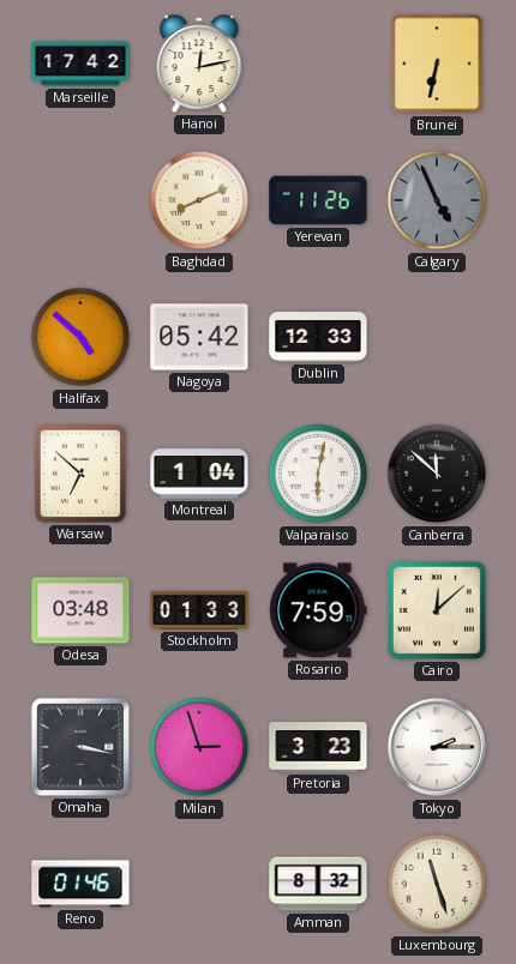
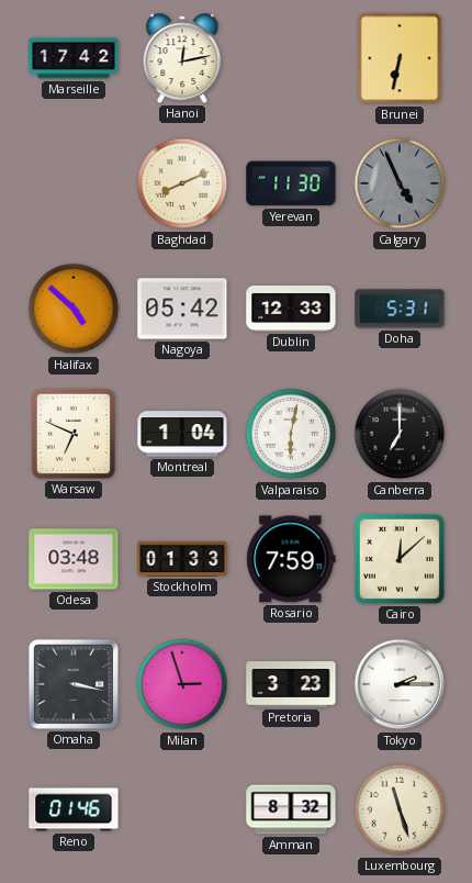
Yerevan: 11:26 -> 11:30
Doha: none -> 5:31
Warsaw: 6:52 -> 6:49
Canberra: 11:52 -> 7:00
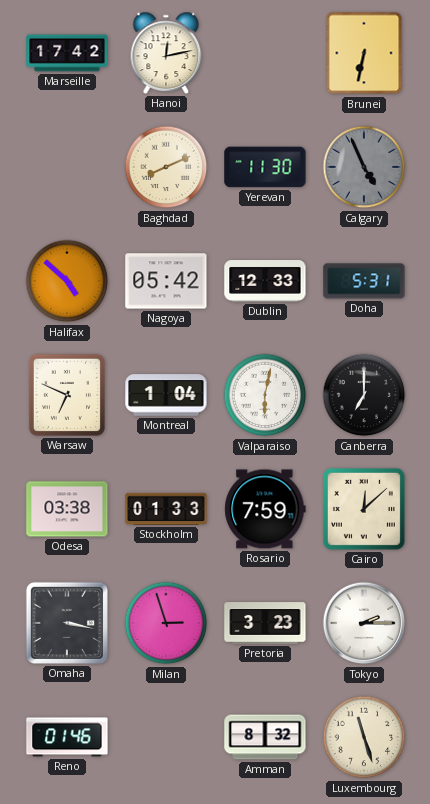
Odesa: 03:48 -> 03:38
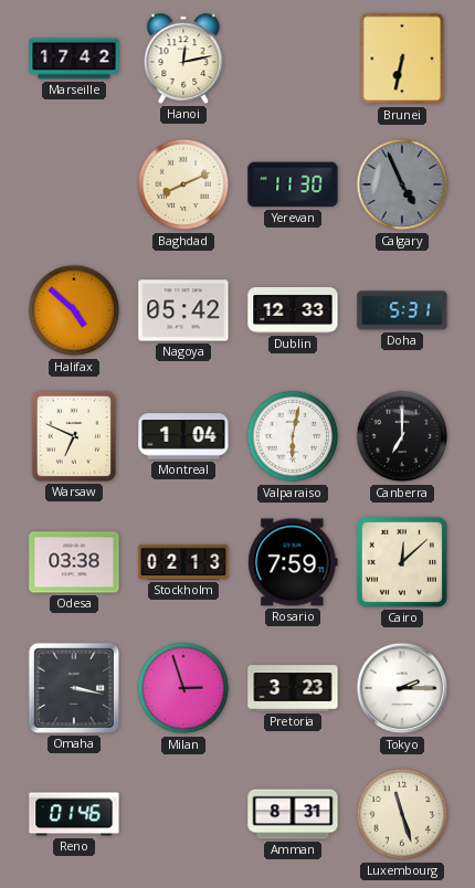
Stockholm: 01:33 -> 02:13
Amman: 8:32 -> 8:31
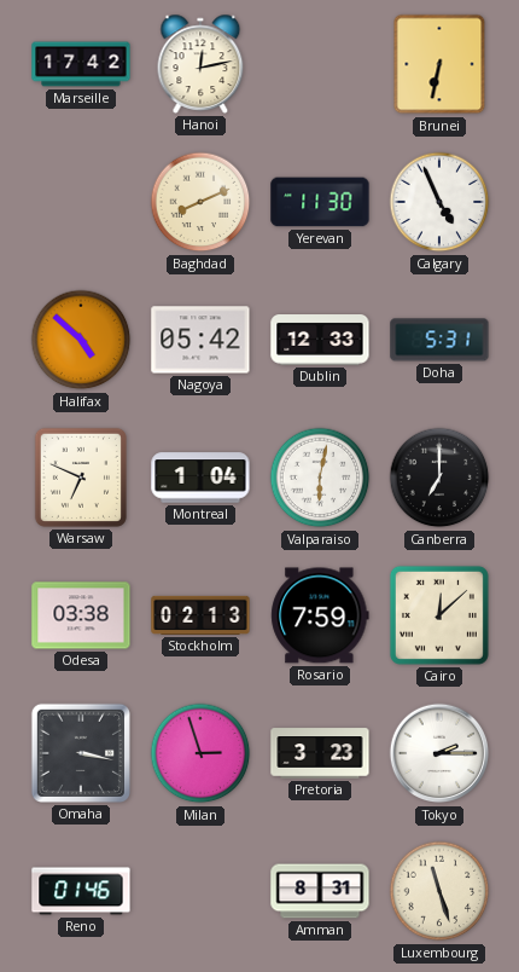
Calgary dial: grey -> white
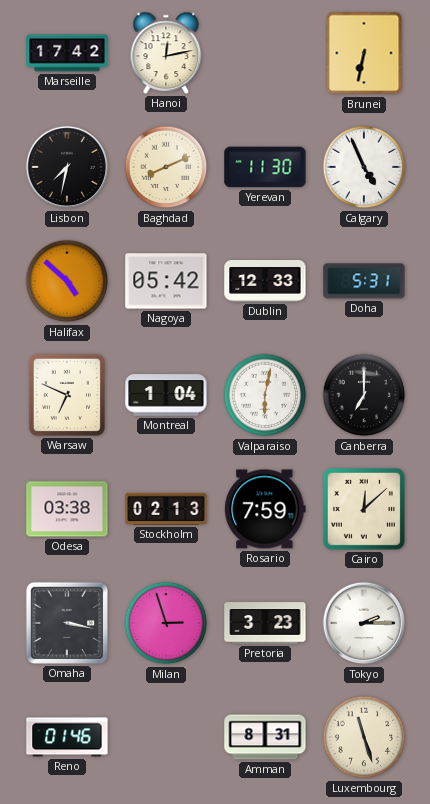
Lisbon: none -> 7:32
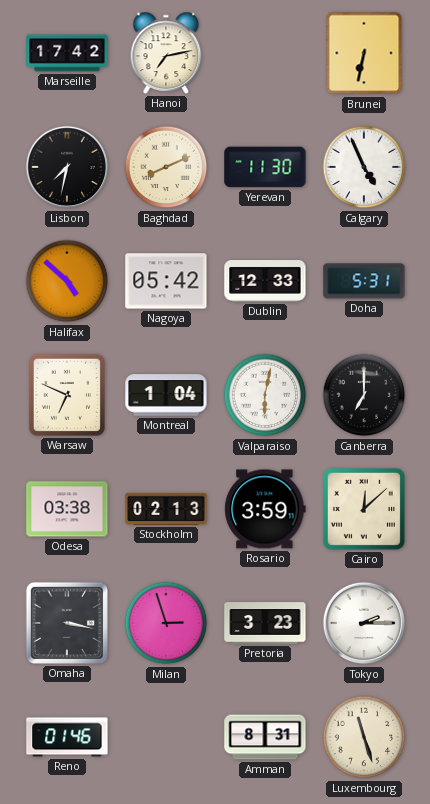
Hanoi: 12:13 -> 7:13
Rosario: 7:59 -> 3:59
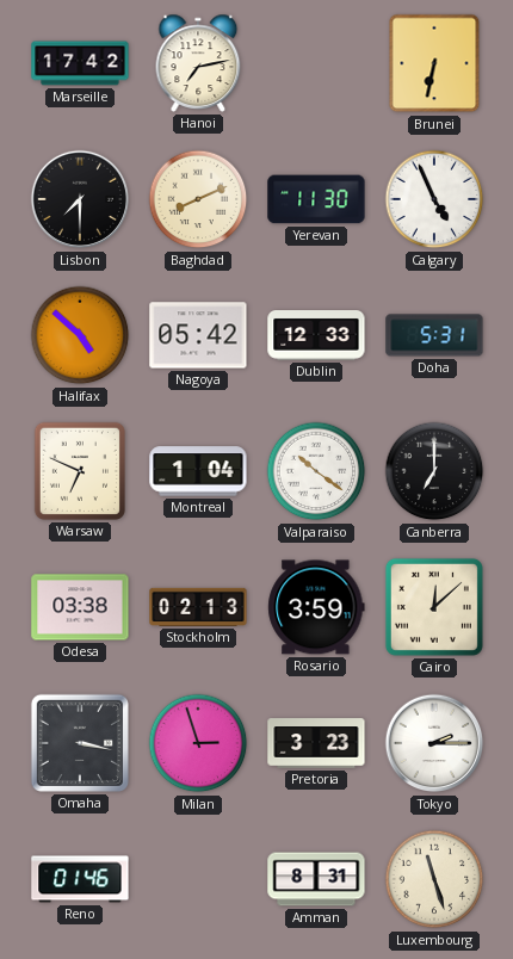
Lisbon: 7:32 -> 7:30
Valparaiso: 6:02 -> 10:21
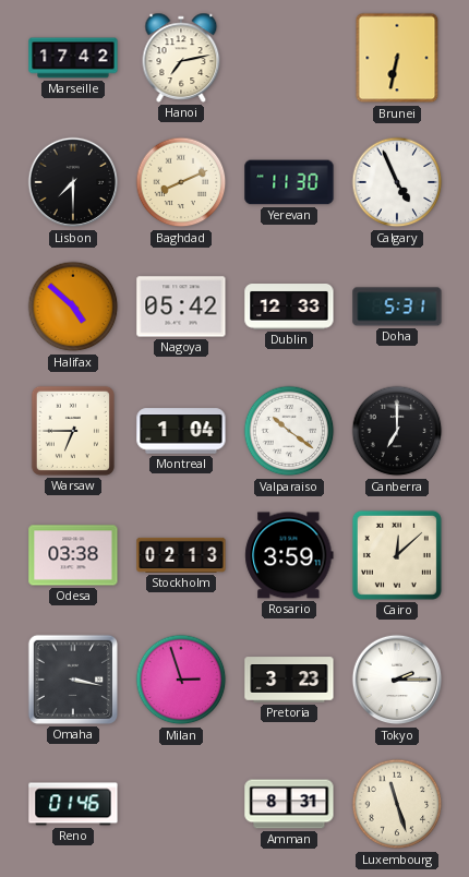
Warsaw: 6:49 -> 6:45
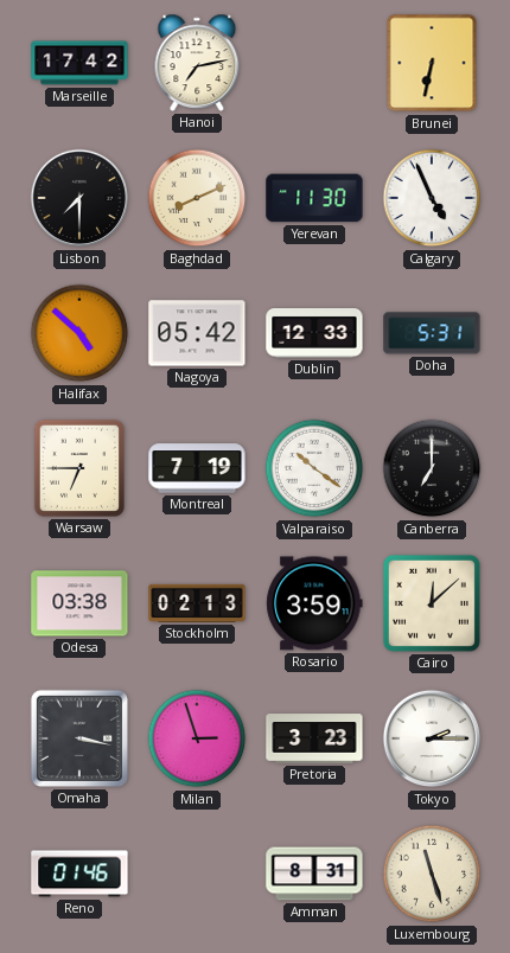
Montreal: 1:04 -> 7:19
